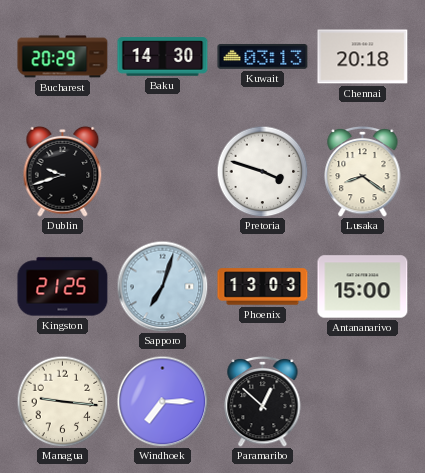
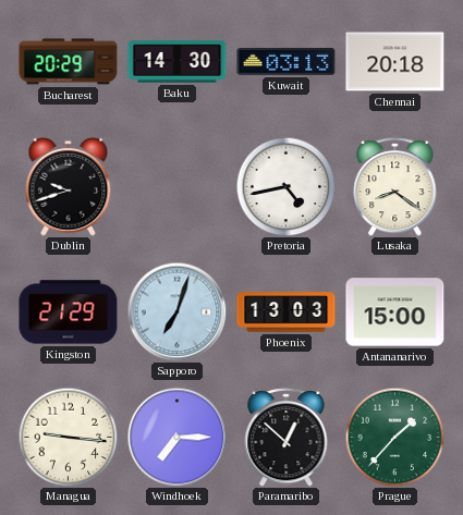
Pretoria: 3:48 -> 4:43
Kingston: 21:25 -> 21:29
Prague: none -> 1:37
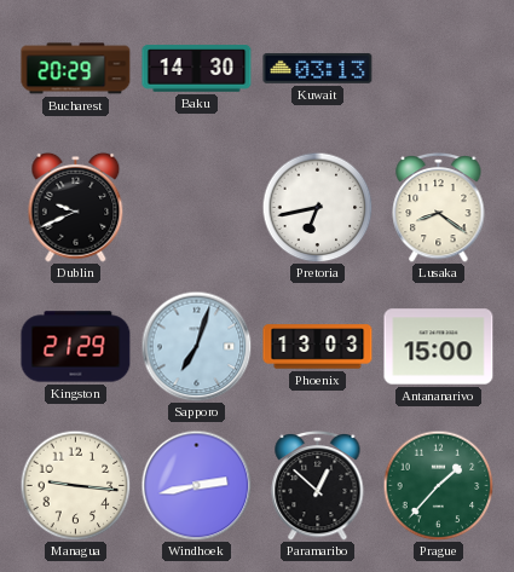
Chennai: 20:18 -> none
Dublin: 9:42 -> 9:41
Pretoria: 4:43 -> 6:43
Windhoek: 7:15 -> 2:43
